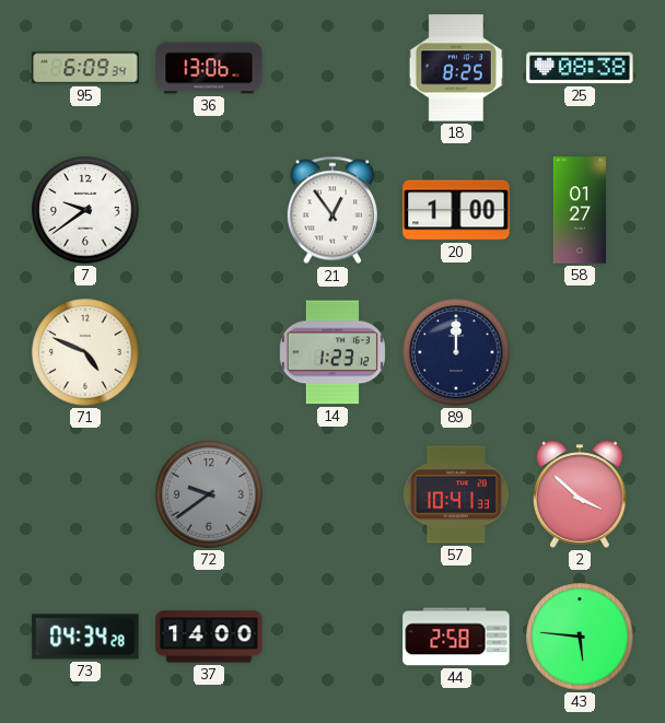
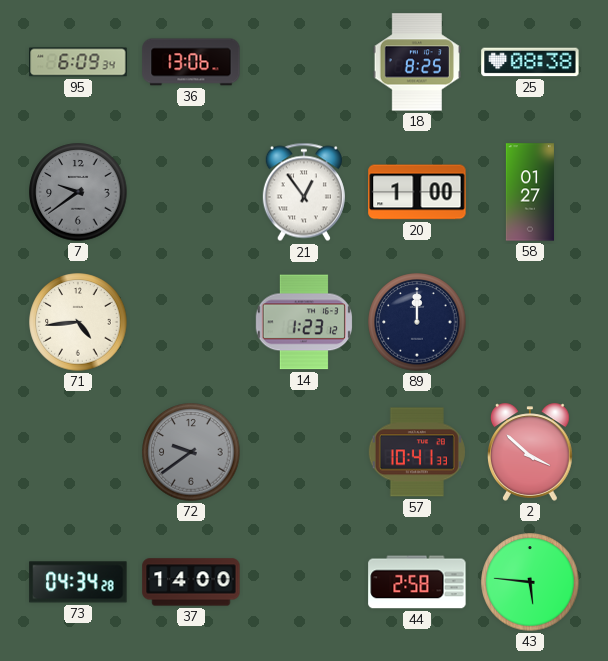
7 dial: white -> grey
71: 4:49 -> 4:44
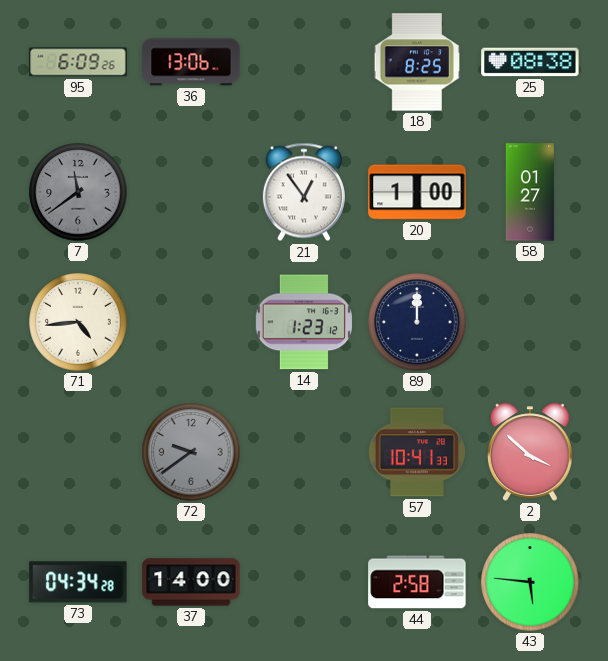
95: 6:09:34 -> 6:09:26
7: 9:39 -> 11:39
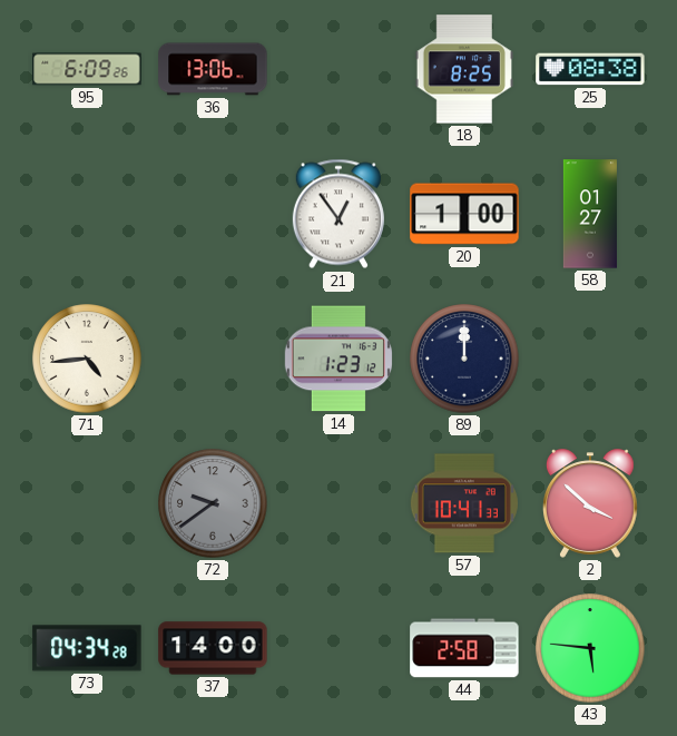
7: 11:39 -> none
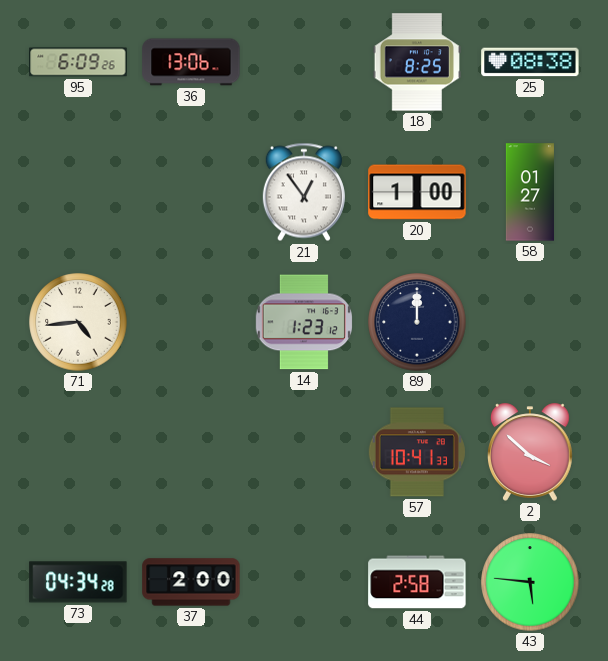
72: 9:39 -> none
37: 14:00 -> 2:00
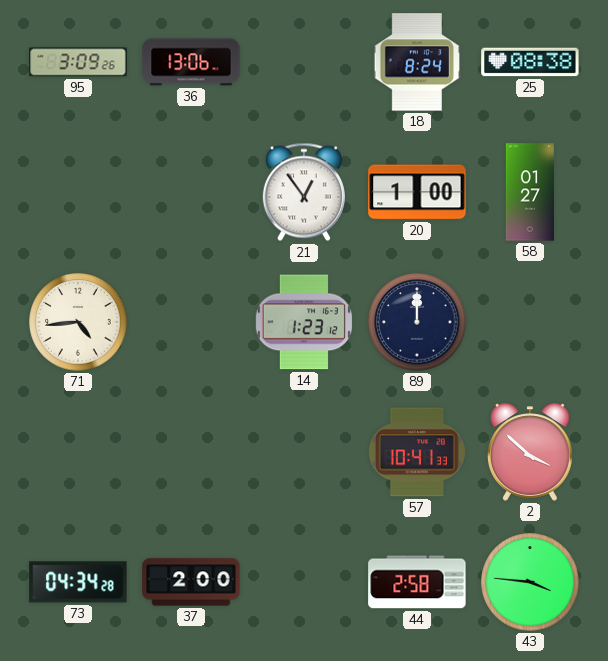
95: 6:09 -> 3:09
18: 8:25 -> 8:24
43: 5:46 -> 3:46
